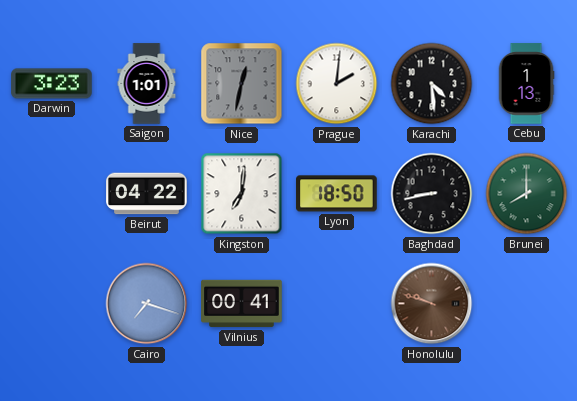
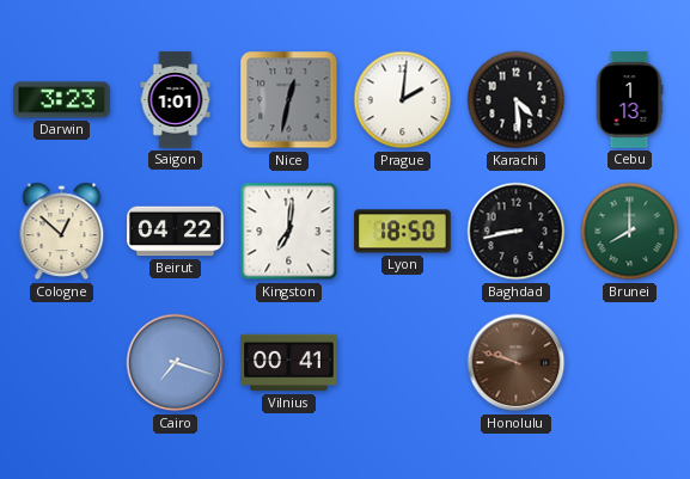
Cologne: none -> 12:52
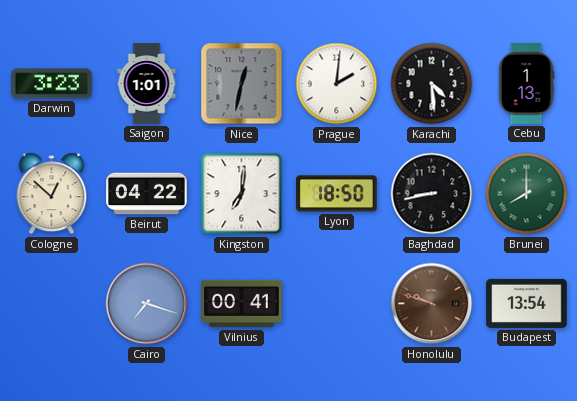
Budapest: none -> 13:54
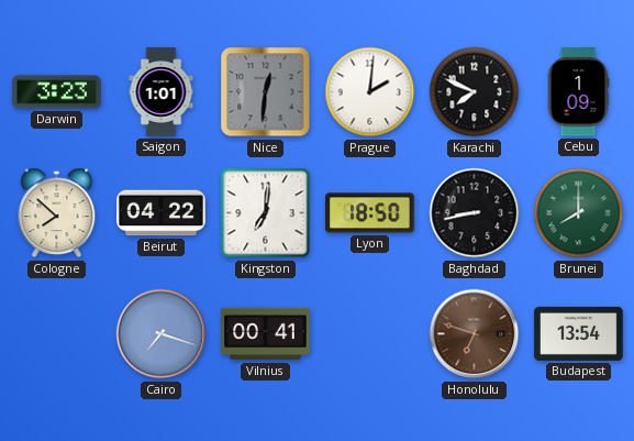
Nice: 12:32 -> 12:31
Karachi: 4:29 -> 7:49
Cebu: 1:13 -> 1:09
Cologne: 12:52 -> 7:52
Honolulu: 9:48 -> 6:48
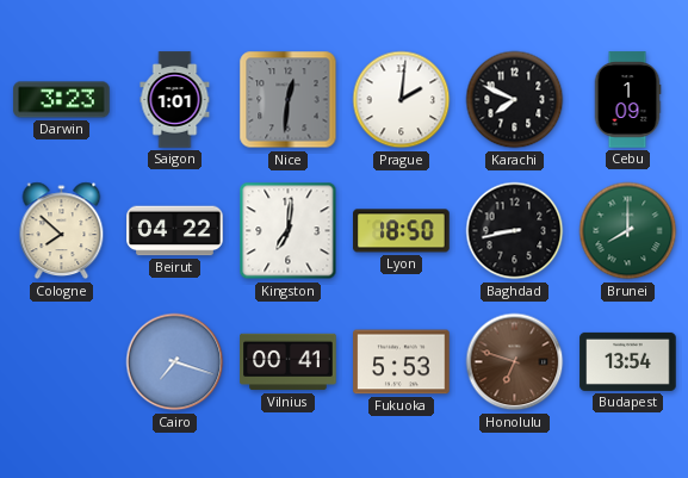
Fukuoka: none -> 5:53
